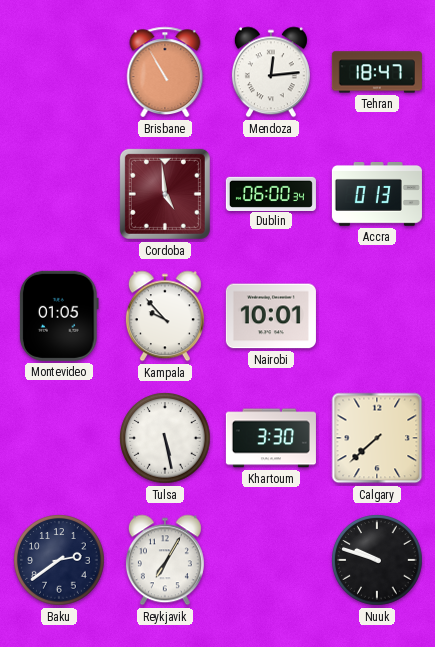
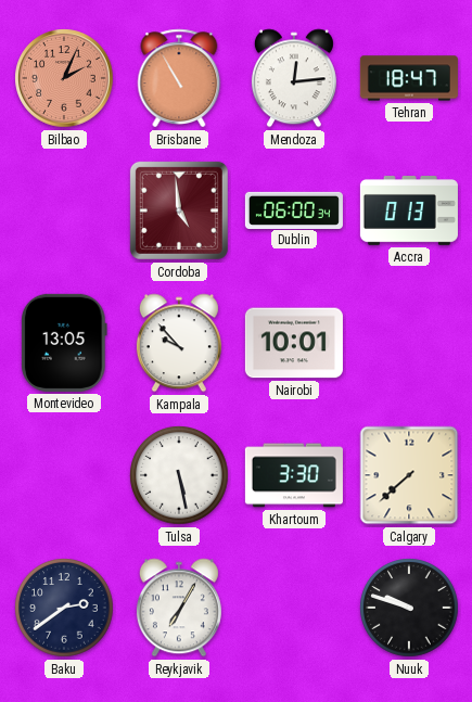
Bilbao: none -> 2:04
Montevideo: 01:05 -> 13:05
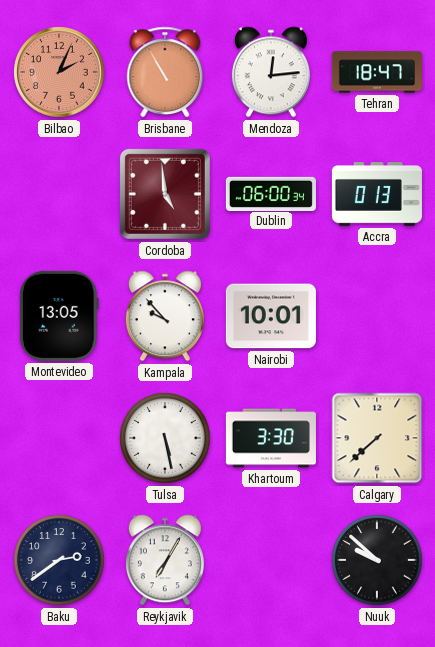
Nuuk: 9:48 -> 9:52
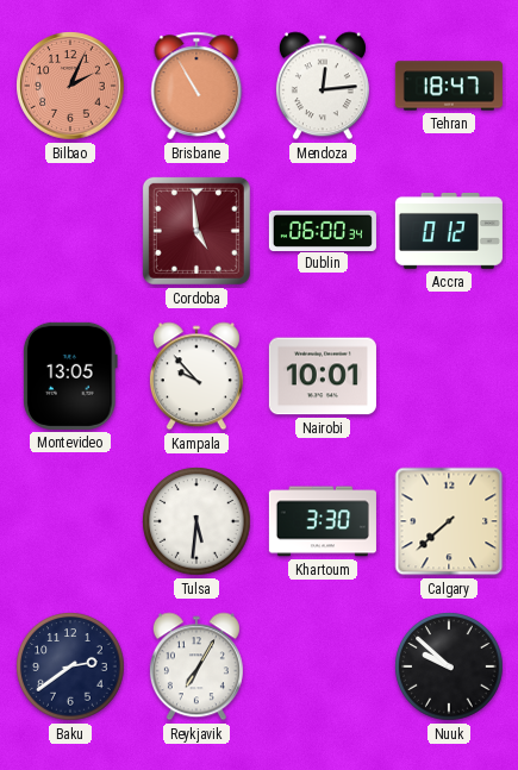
Accra: 0:13 -> 0:12
Tulsa: 5:28 -> 5:31
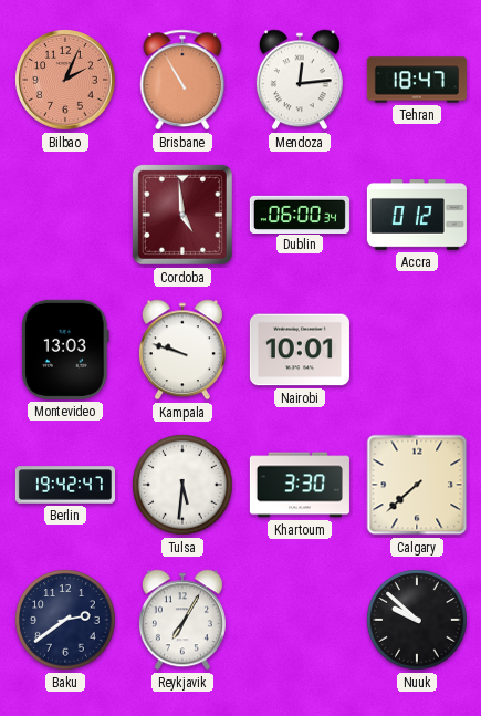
Montevideo: 13:05 -> 13:03
Kampala: 9:53 -> 9:48
Berlin: none -> 19:42
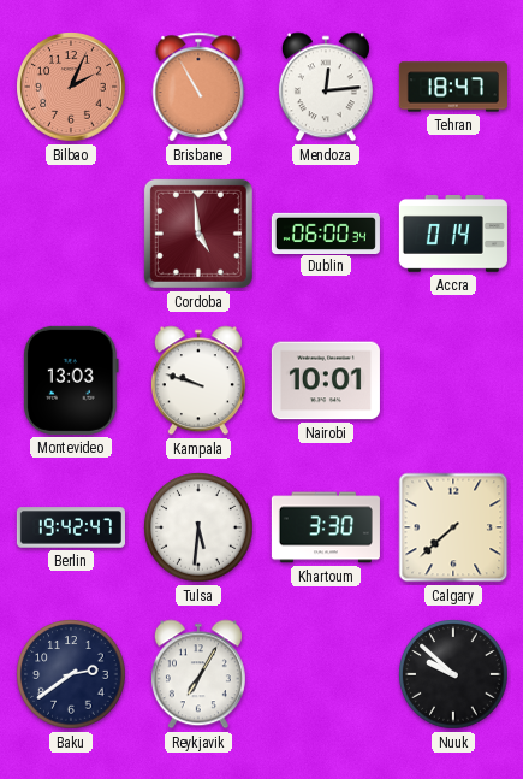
Accra: 0:12 -> 0:14
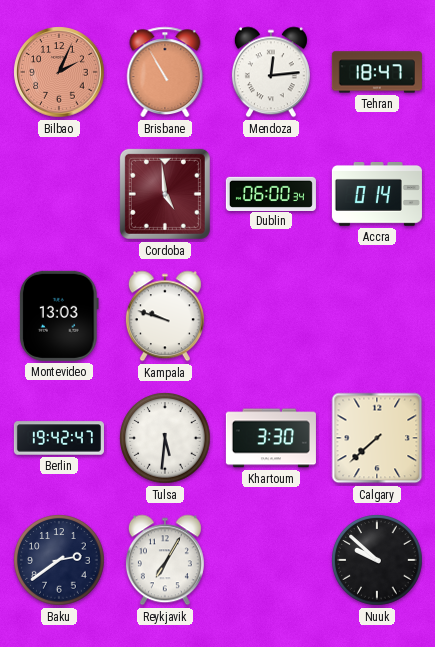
Nairobi: 10:01 -> none
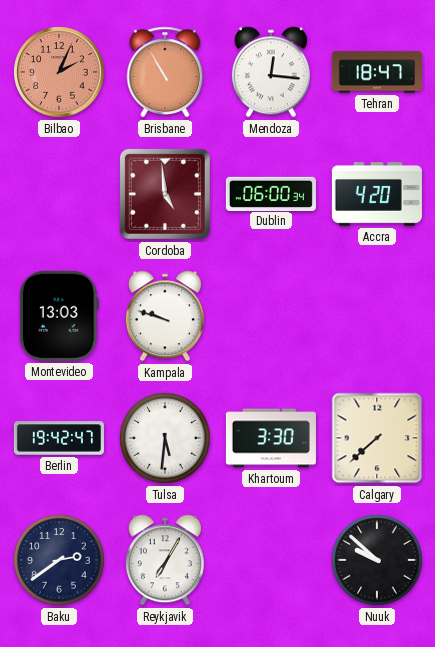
Mendoza: 12:14 -> 12:16
Accra: 0:14 -> 4:20
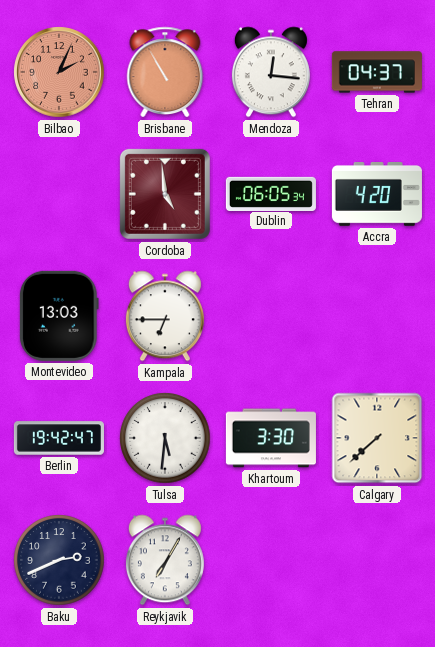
Tehran: 18:47 -> 04:37
Dublin: 06:00 -> 06:05
Kampala: 9:48 -> 6:45
Baku: 2:39 -> 2:41
Nuuk: 9:52 -> none
